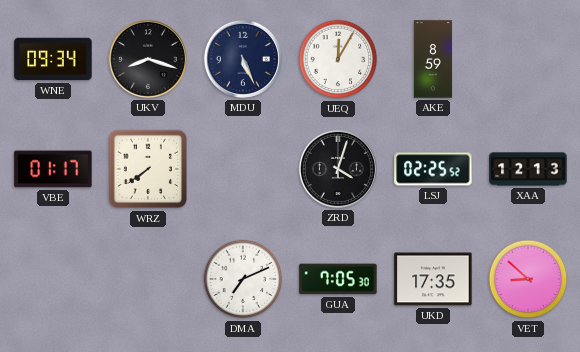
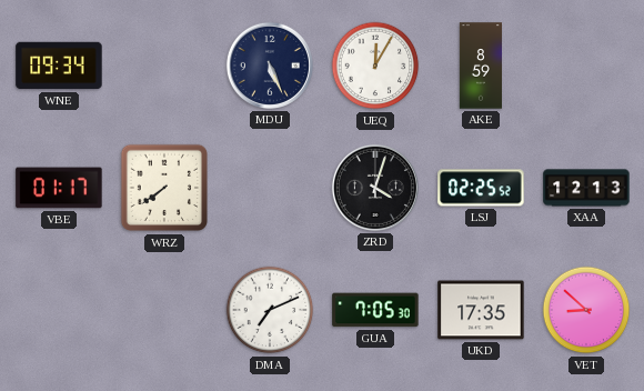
UKV: 8:18 -> none
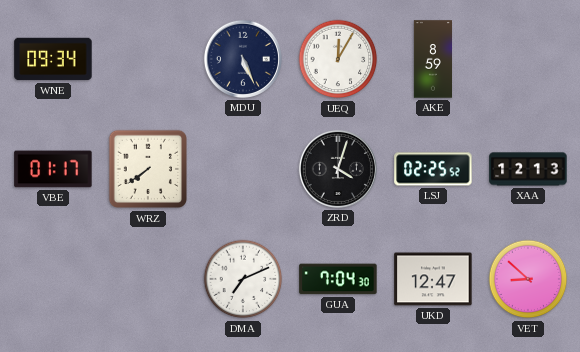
GUA: 7:05 -> 7:04
UKD: 17:35 -> 12:47
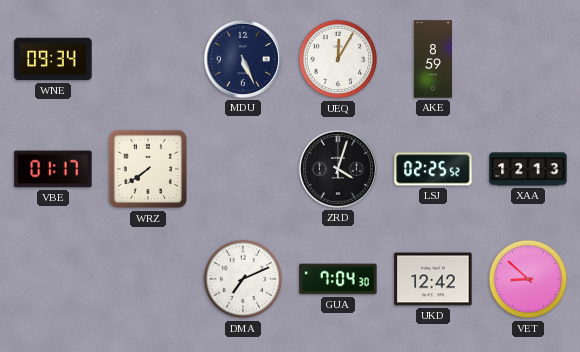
UKD: 12:47 -> 12:42
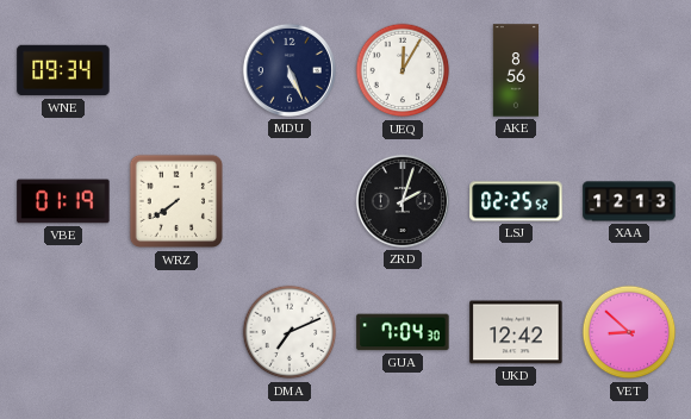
AKE: 8:59 -> 8:56
VBE: 01:17 -> 01:19
ZRD: 4:03 -> 2:03
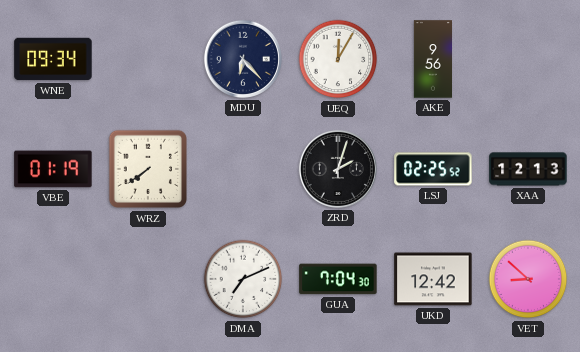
MDU: 5:26 -> 6:23
AKE: 8:56 -> 9:56
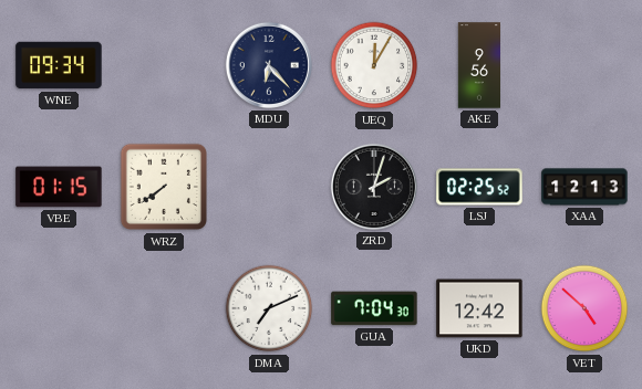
VBE: 01:19 -> 01:15
VET: 8:52 -> 4:52
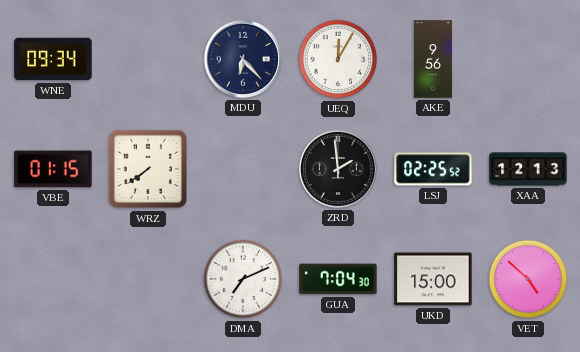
ZRD: 2:03 -> 1:59
UKD: 12:42 -> 15:00
